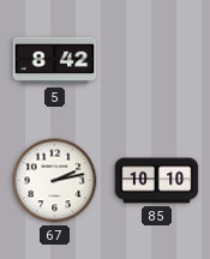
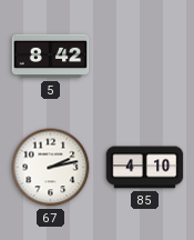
85: 10:10 -> 4:10
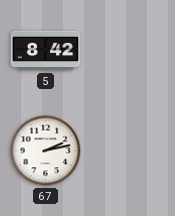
85: 4:10 -> none
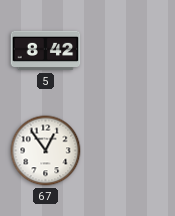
67: 2:13 -> 12:54
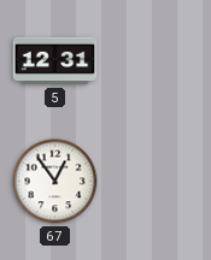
5: 8:42 -> 12:31
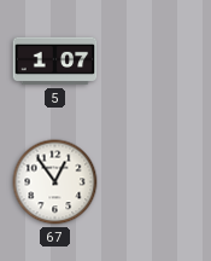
5: 12:31 -> 1:07
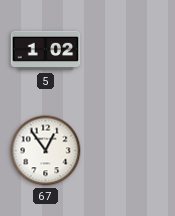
5: 1:07 -> 1:02
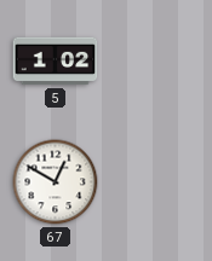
67: 12:54 -> 12:50
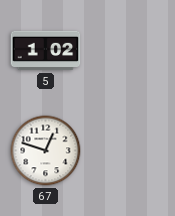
67: 12:50 -> 12:48
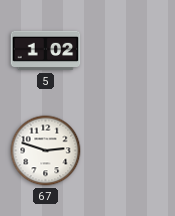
67: 12:48 -> 2:48
